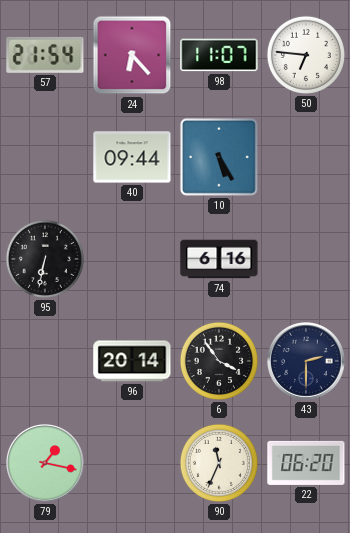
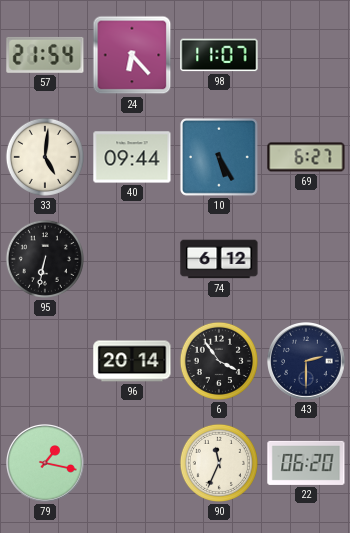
50: 6:46 -> none
33: none -> 5:01
69: none -> 6:27
74: 6:16 -> 6:12
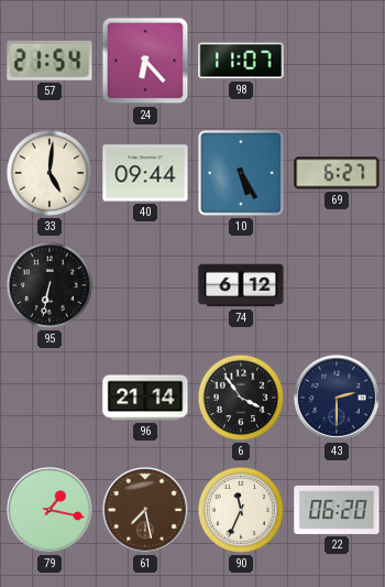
96: 20:14 -> 21:14
61: none -> 7:28
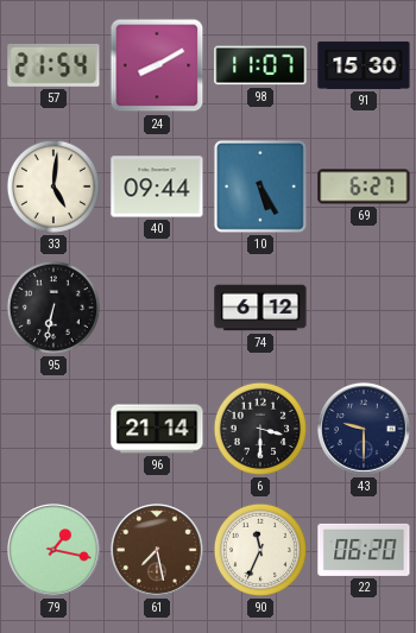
24: 6:23 -> 8:10
91: none -> 15:30
6: 3:54 -> 3:30
43: 2:30 -> 9:30
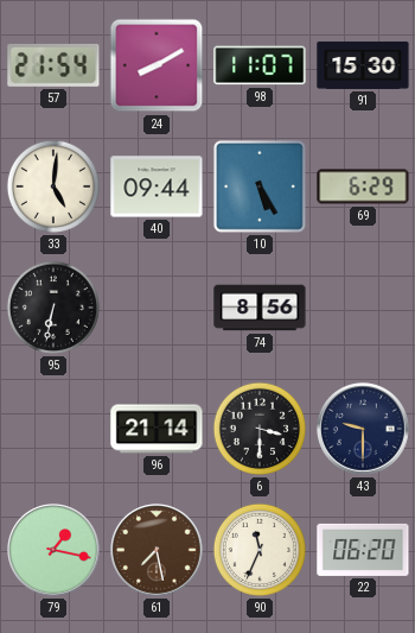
69: 6:27 -> 6:29
74: 6:12 -> 8:56
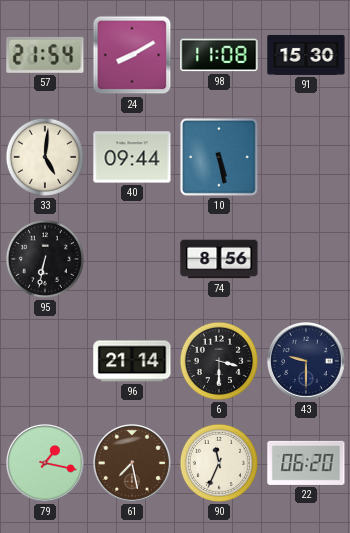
98: 11:07 -> 11:08
10: 5:25 -> 5:28
69: 6:29 -> none
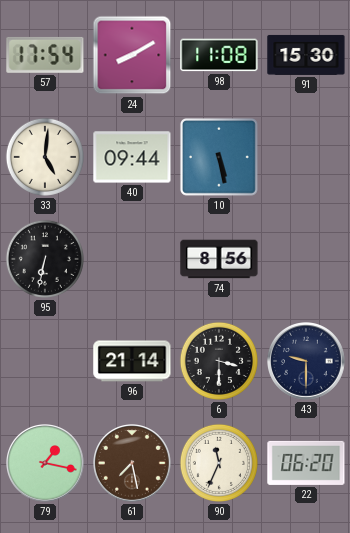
57: 21:54 -> 17:54
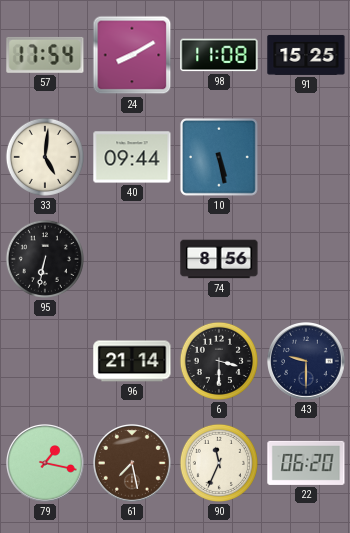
91: 15:30 -> 15:25
